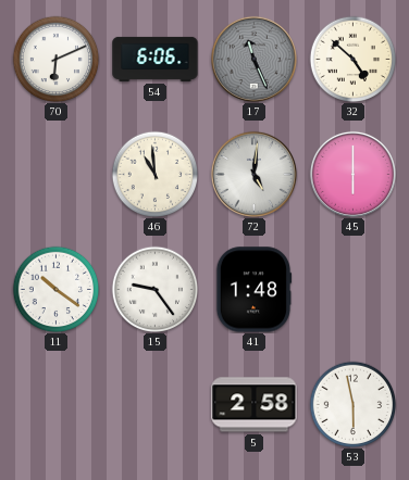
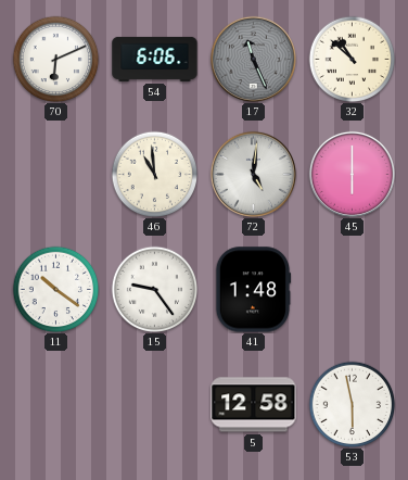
32: 4:52 -> 10:52
5: 2:58 -> 12:58
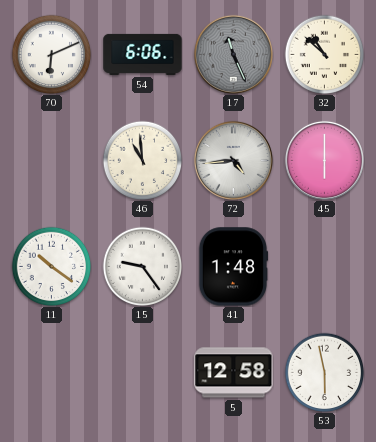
72: 5:01 -> 4:44
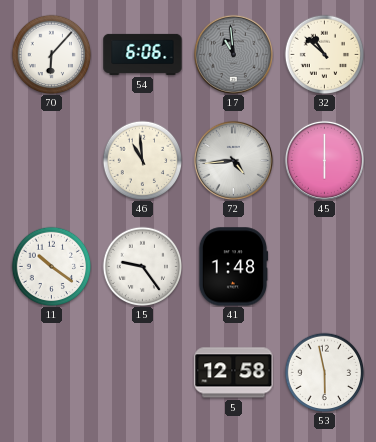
70: 6:11 -> 6:07
17: 11:26 -> 10:59
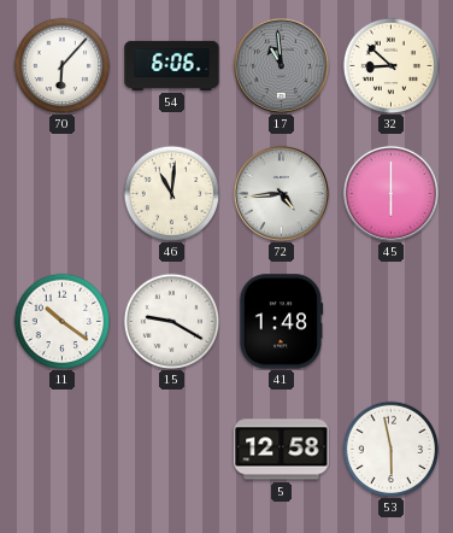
32: 10:52 -> 8:52
46: 10:59 -> 11:01
15: 9:24 -> 9:20
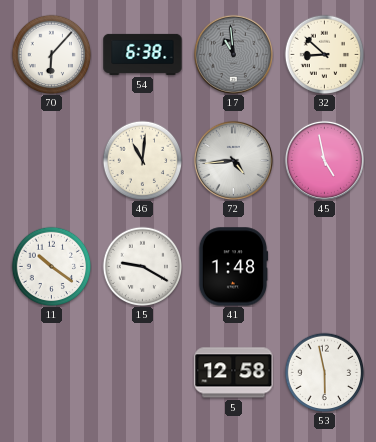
54: 6:06 -> 6:38
45: 6:00 -> 4:58
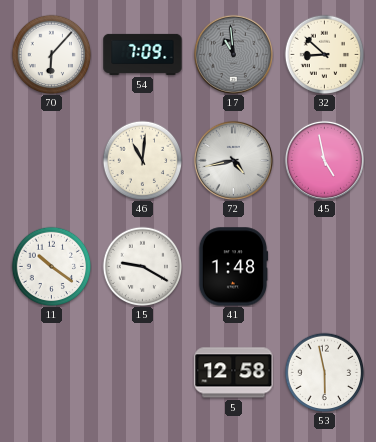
54: 6:38 -> 7:09
72: 4:44 -> 4:43
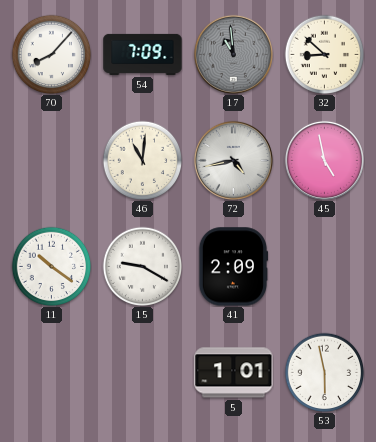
70: 6:07 -> 8:07
41: 1:48 -> 2:09
5: 12:58 -> 1:01
